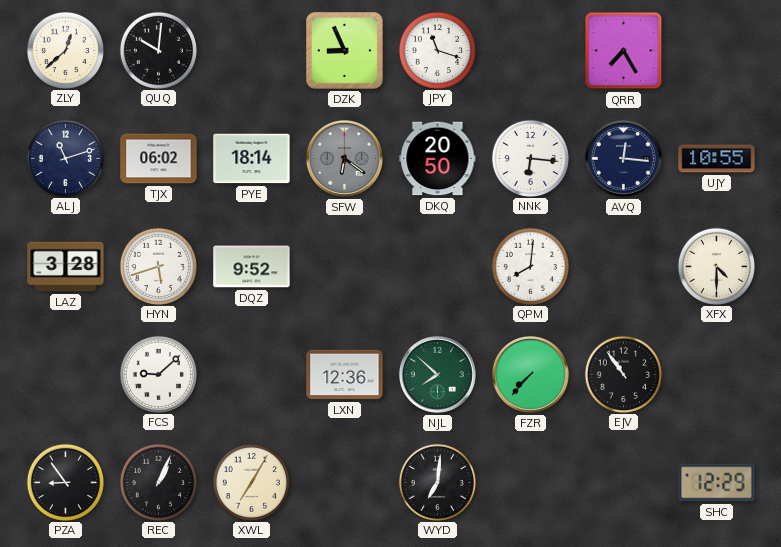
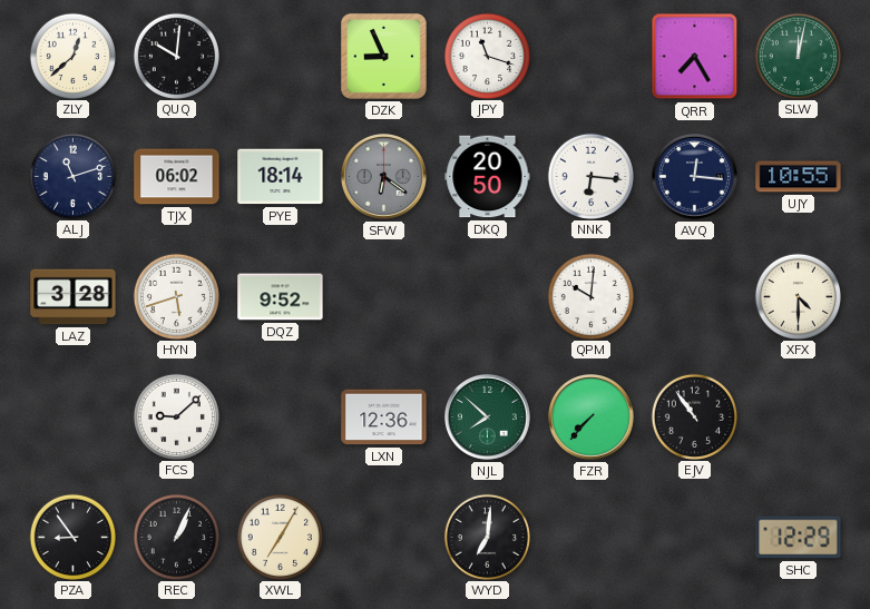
SLW: none -> 12:02
QPM: 8:01 -> 10:01
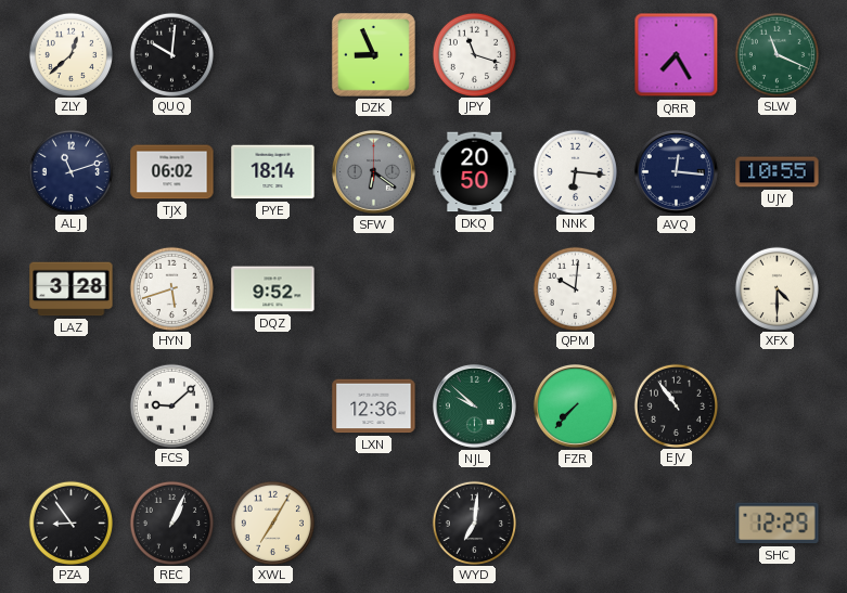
SLW: 12:02 -> 11:19
NJL: 7:52 -> 9:52
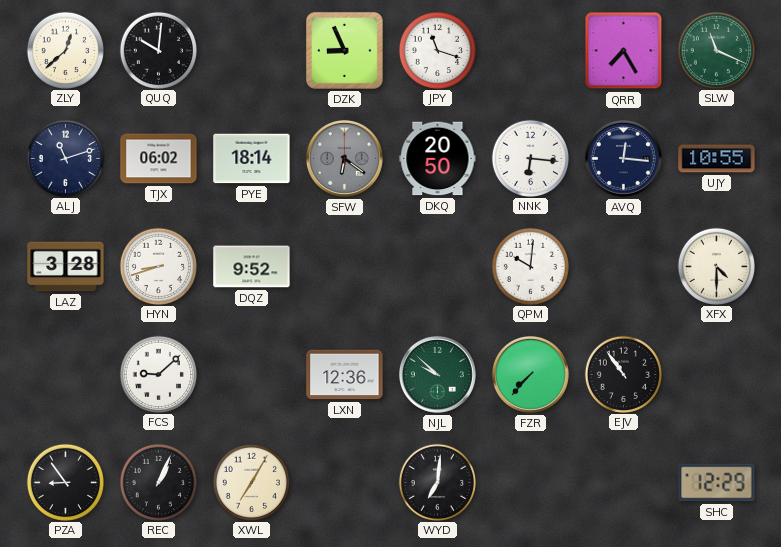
HYN: 5:42 -> 8:42
